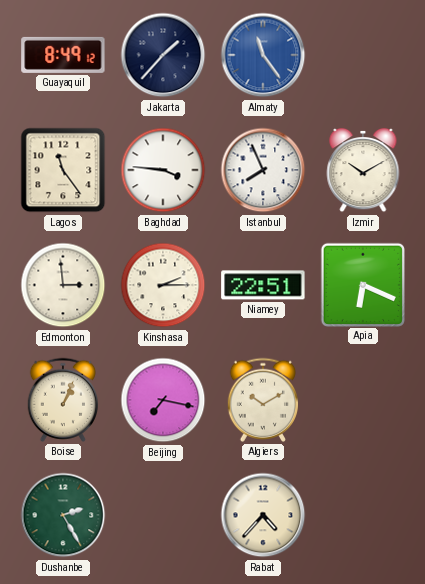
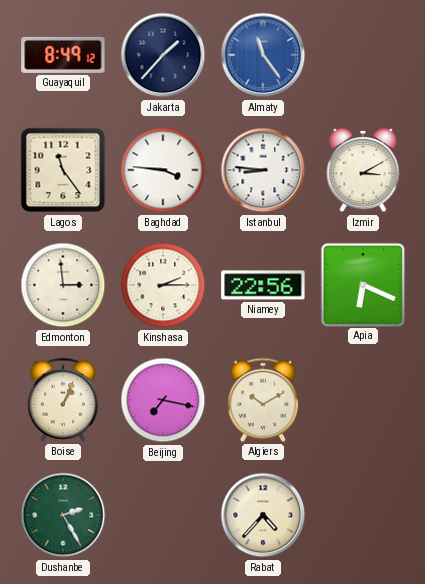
Istanbul: 7:56 -> 8:46
Izmir: 10:10 -> 3:10
Niamey: 22:51 -> 22:56
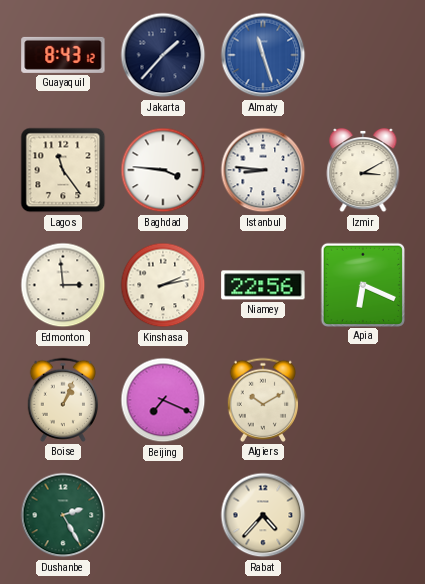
Guayaquil: 8:49 -> 8:43
Almaty: 11:24 -> 11:27
Kinshasa: 2:15 -> 2:13
Beijing: 7:17 -> 7:19
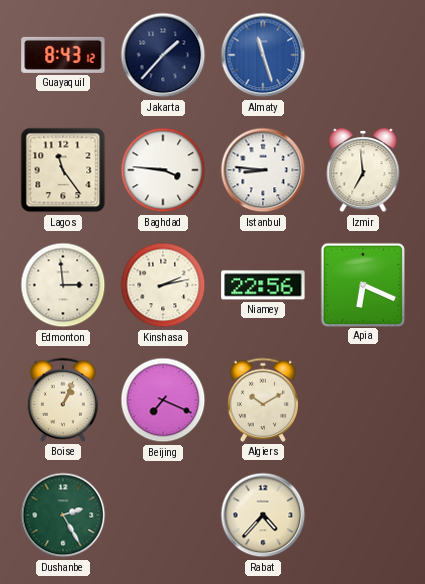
Izmir: 3:10 -> 6:59
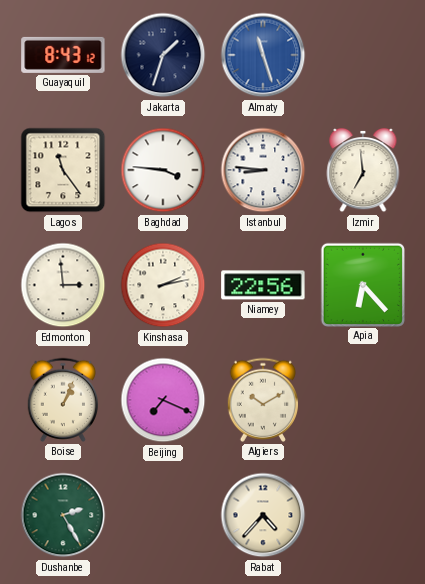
Jakarta: 1:37 -> 1:33
Apia: 6:19 -> 6:23
